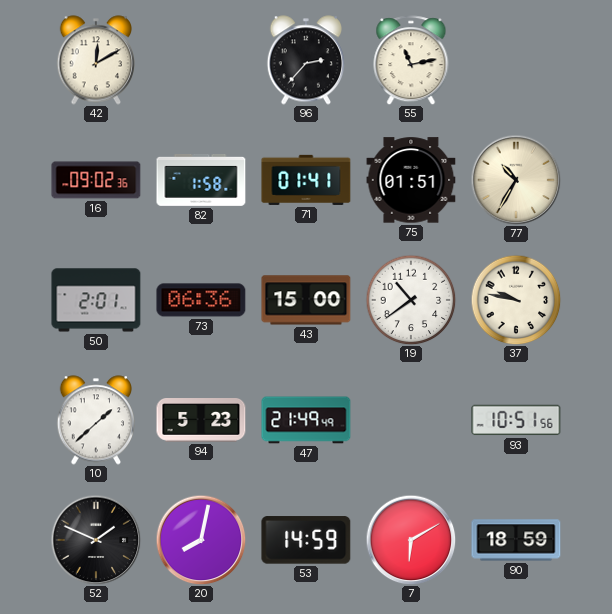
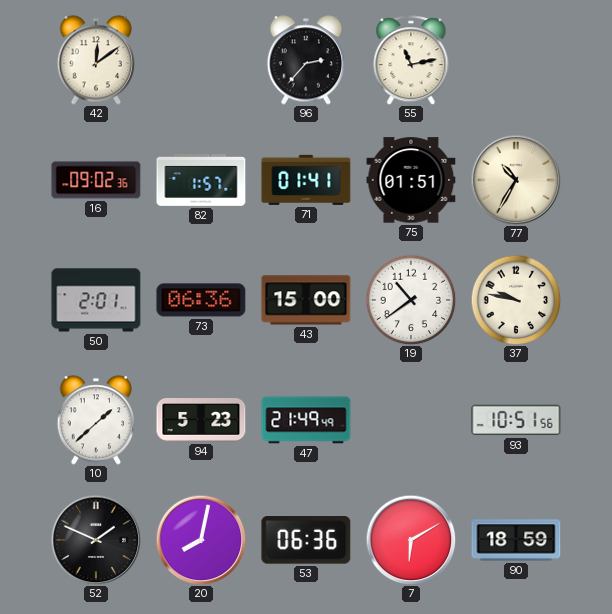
42: 12:10 -> 12:09
82: 1:58 -> 1:57
53: 14:59 -> 06:36
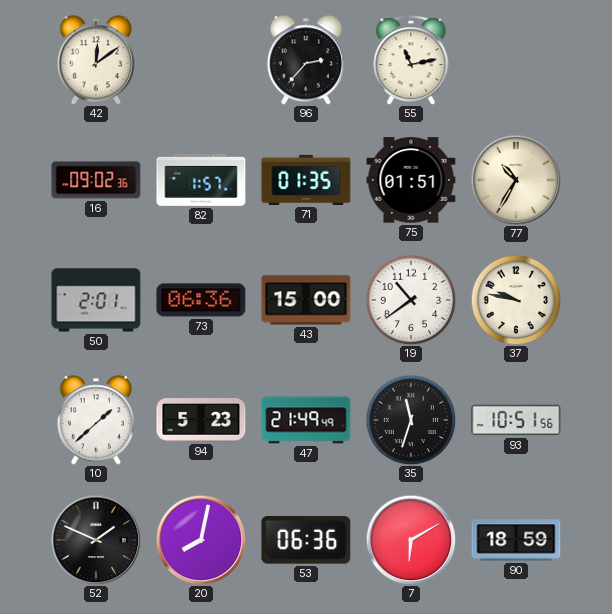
71: 01:41 -> 01:35
35: none -> 11:33
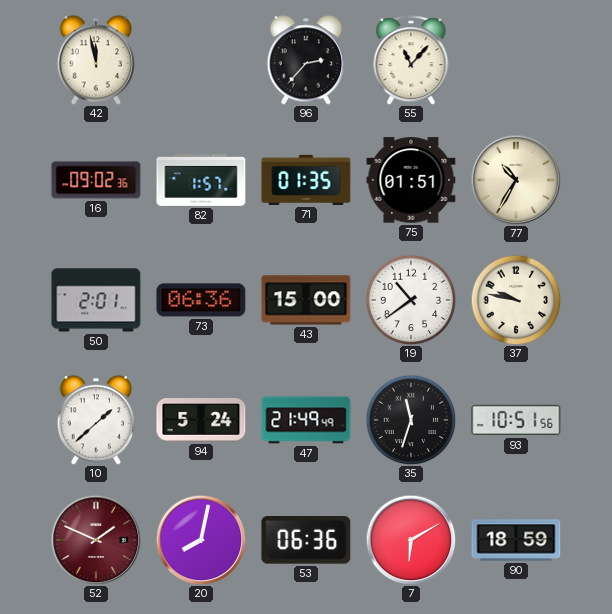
42: 12:09 -> 11:58
55: 11:13 -> 11:07
94: 5:23 -> 5:24
52 dial: black -> burgundy
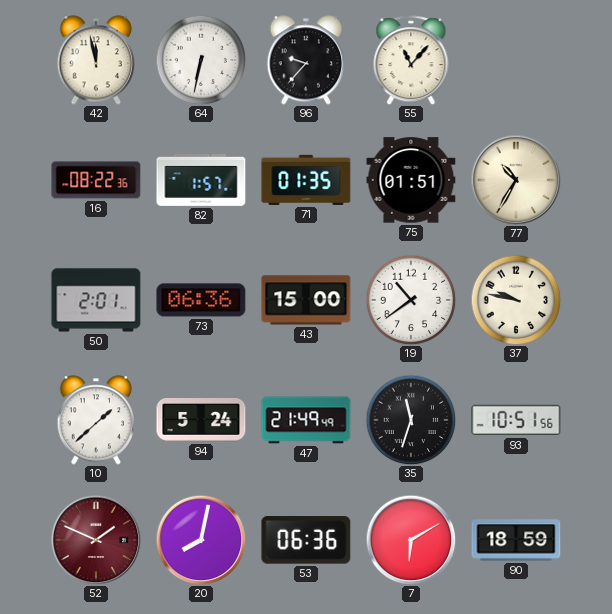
64: none -> 6:32
96: 2:37 -> 9:37
16: 09:02 -> 08:22
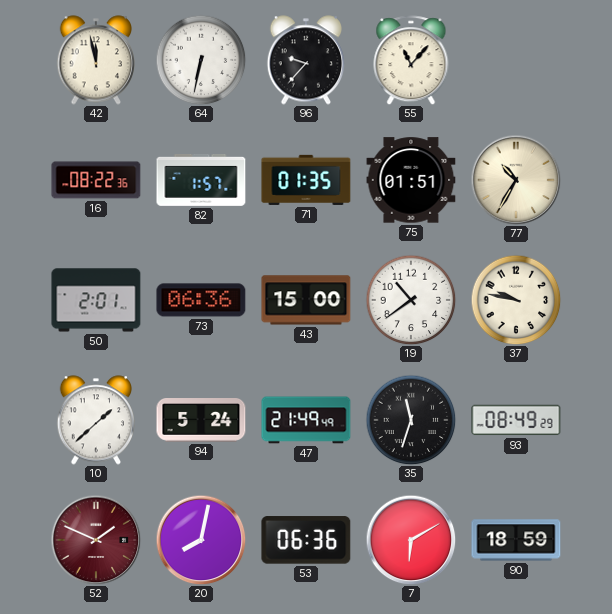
93: 10:51 -> 08:49
